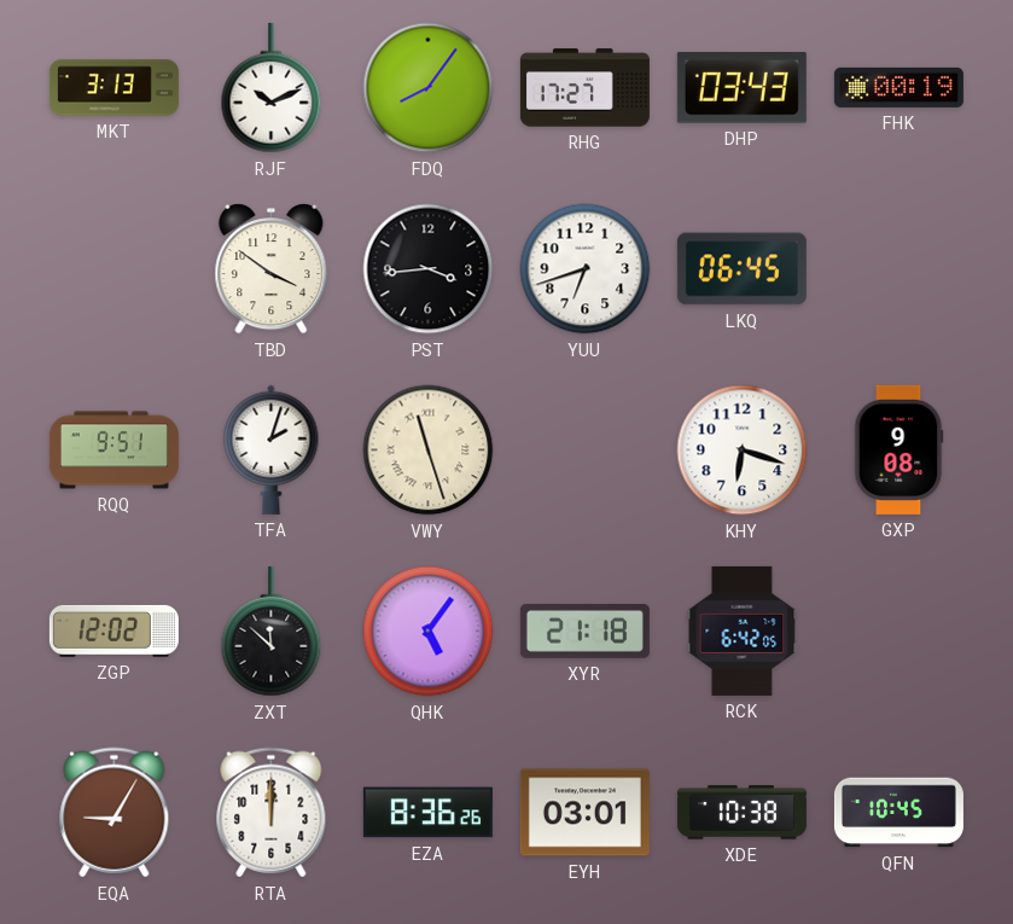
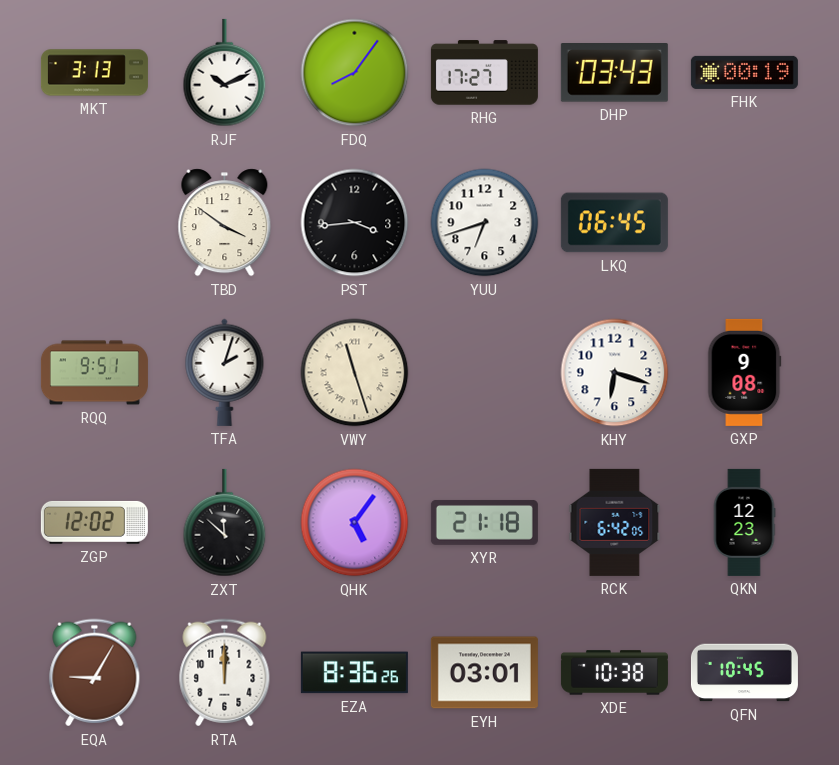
QKN: none -> 12:23
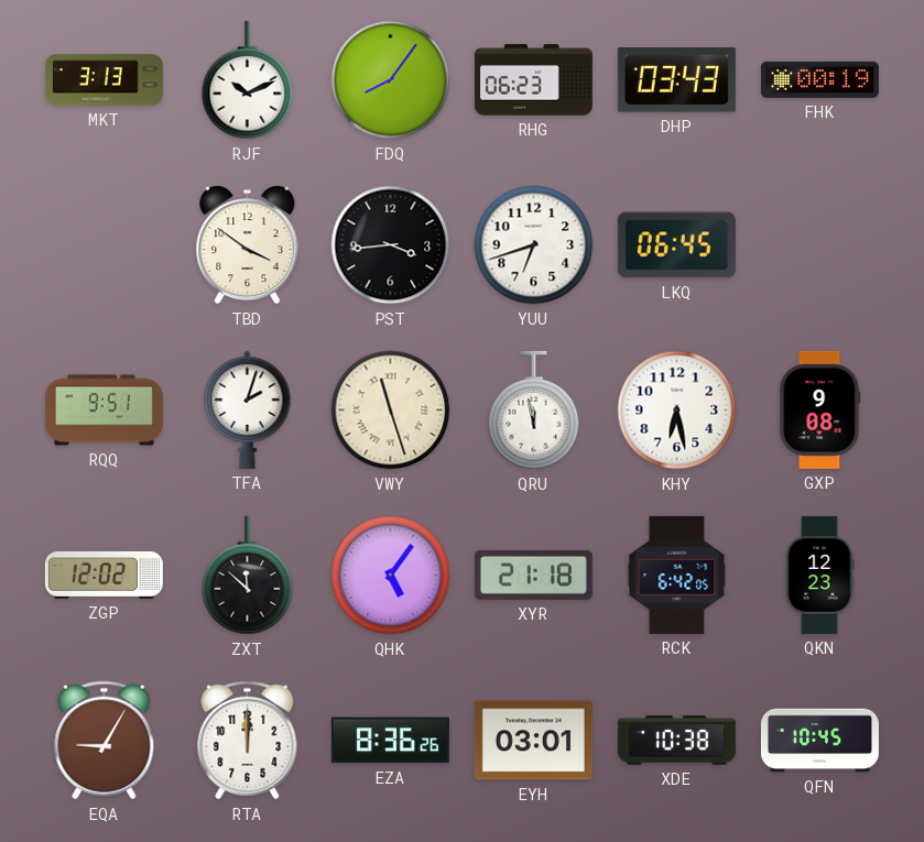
RHG: 17:27 -> 06:23
QRU: none -> 11:58
KHY: 6:18 -> 6:28
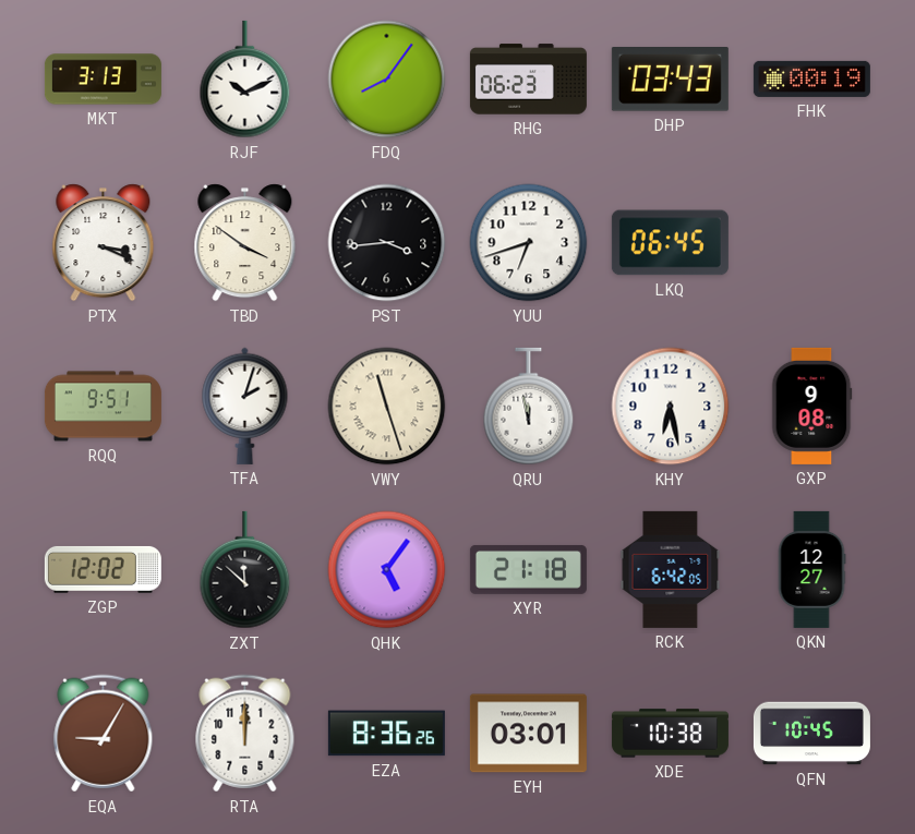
PTX: none -> 3:19
QKN: 12:23 -> 12:27
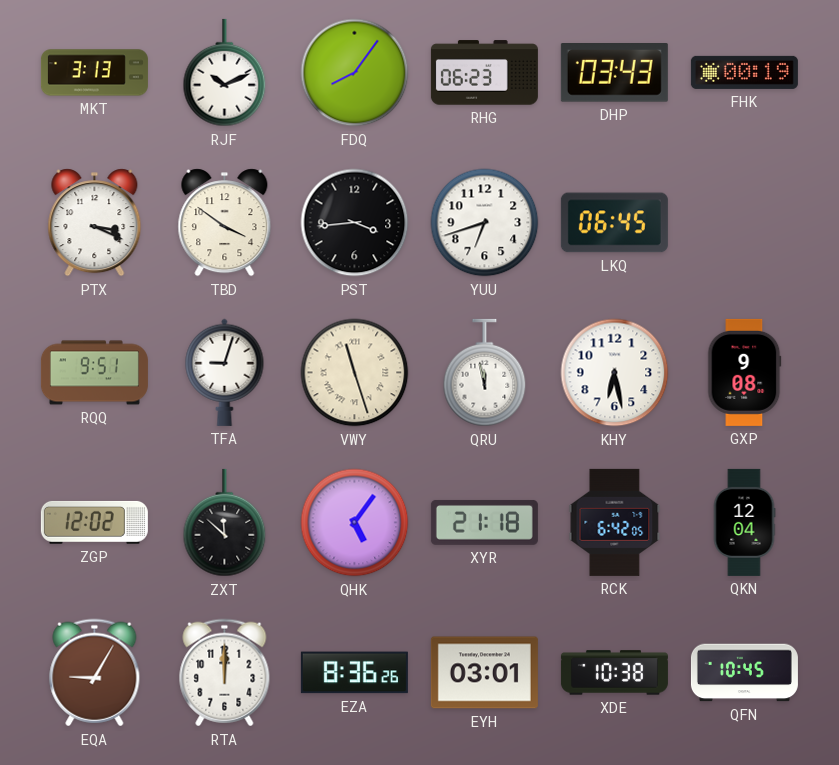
TFA: 2:03 -> 9:03
QKN: 12:27 -> 12:04
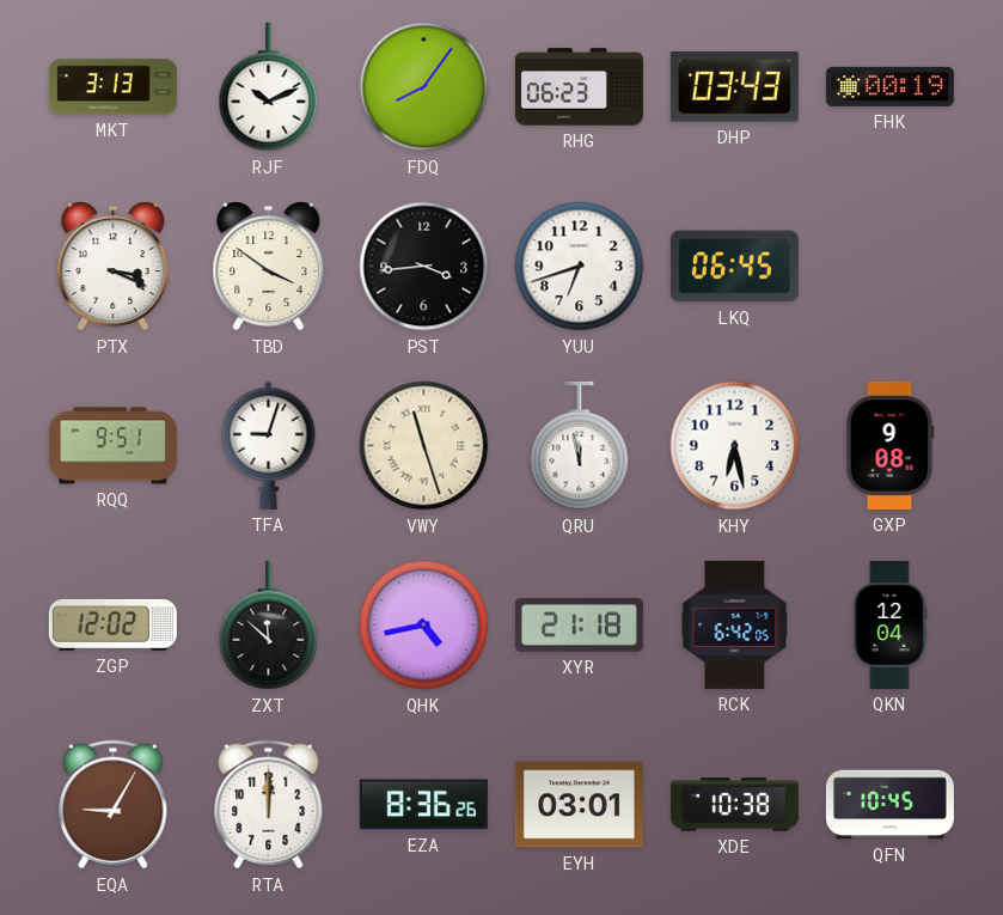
QHK: 5:06 -> 4:43
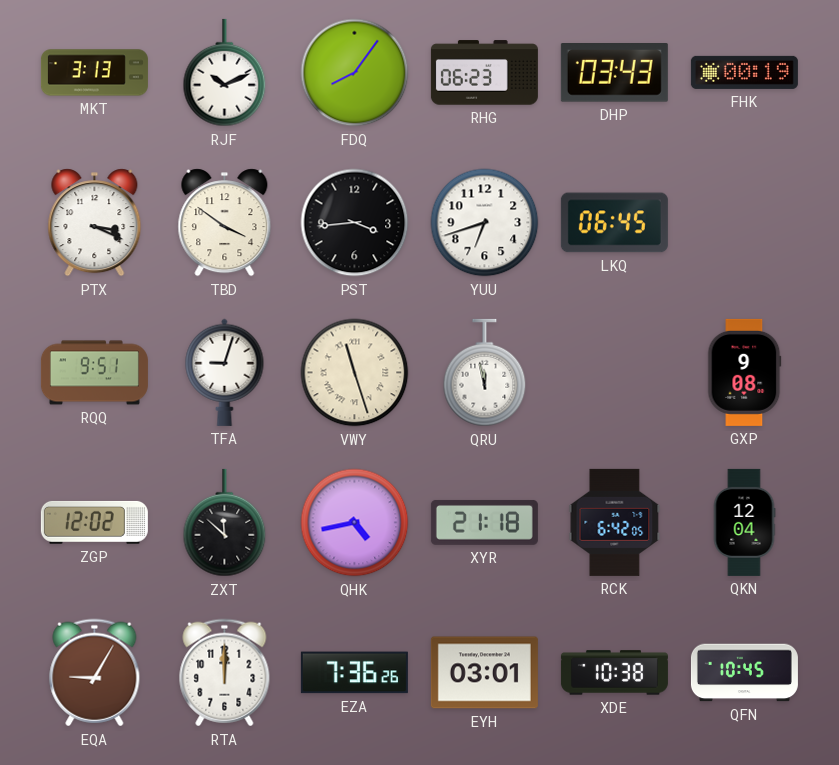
KHY: 6:28 -> none
EZA: 8:36 -> 7:36
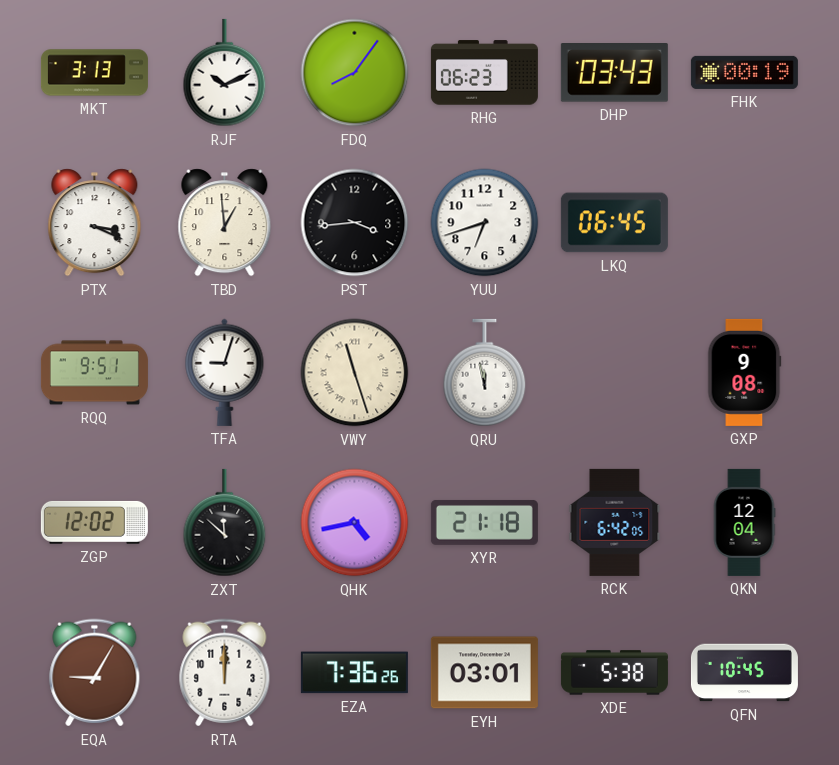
TBD: 3:51 -> 12:59
XDE: 10:38 -> 5:38
